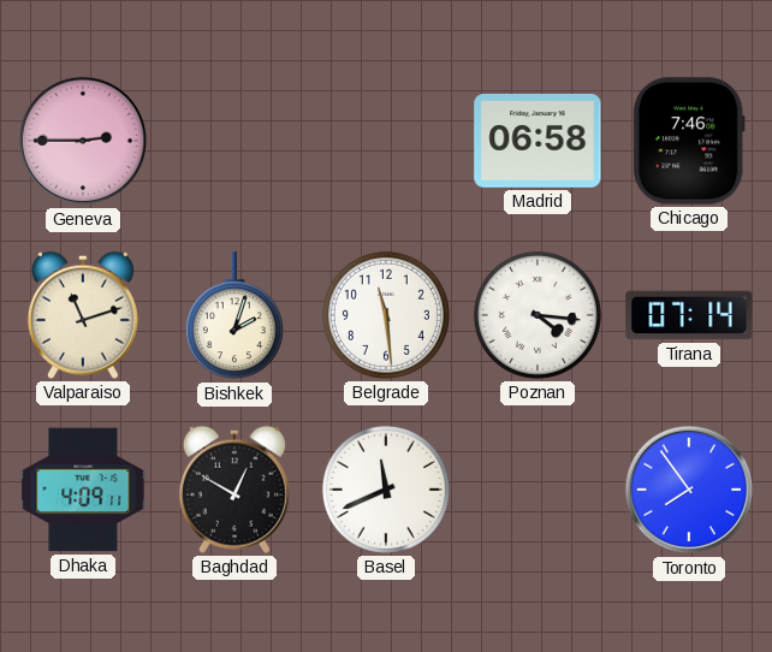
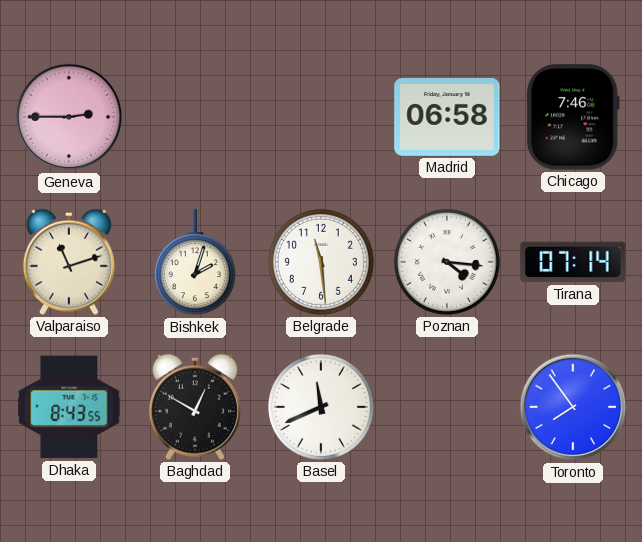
Dhaka: 4:09 -> 8:43
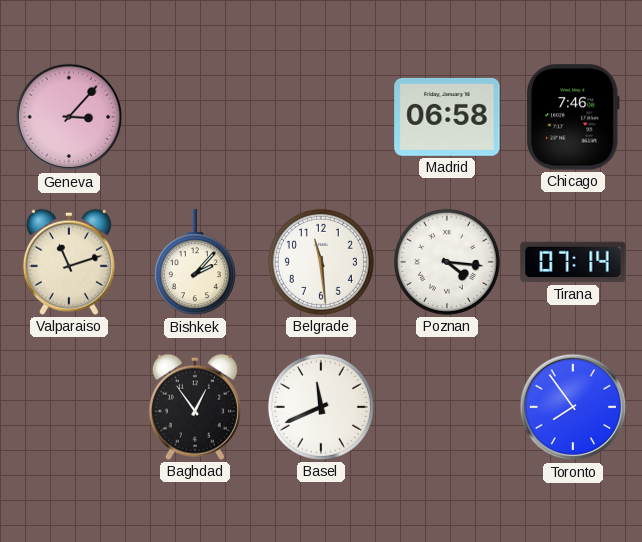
Geneva: 2:45 -> 3:07
Bishkek: 2:03 -> 2:07
Dhaka: 8:43 -> none
Baghdad: 12:50 -> 12:54
